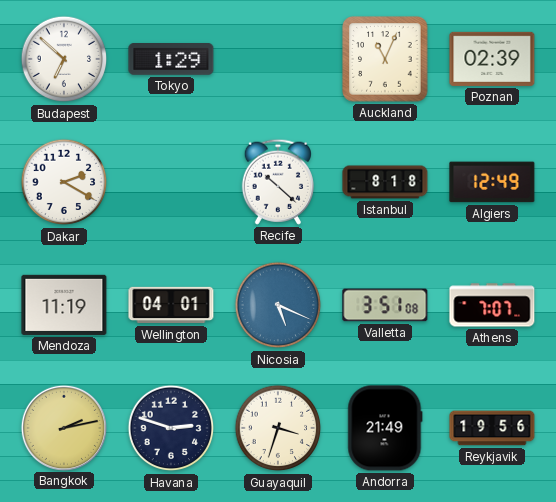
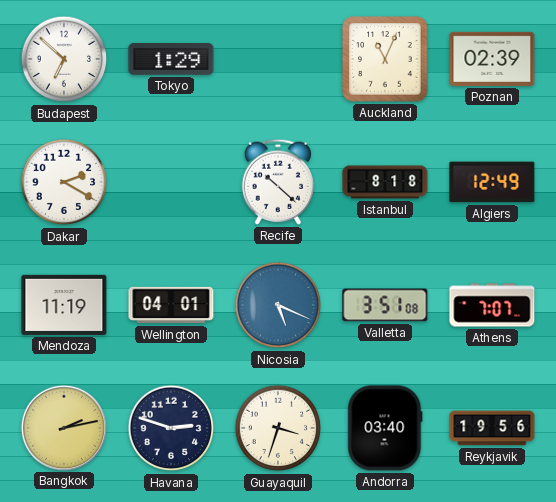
Andorra: 21:49 -> 03:40
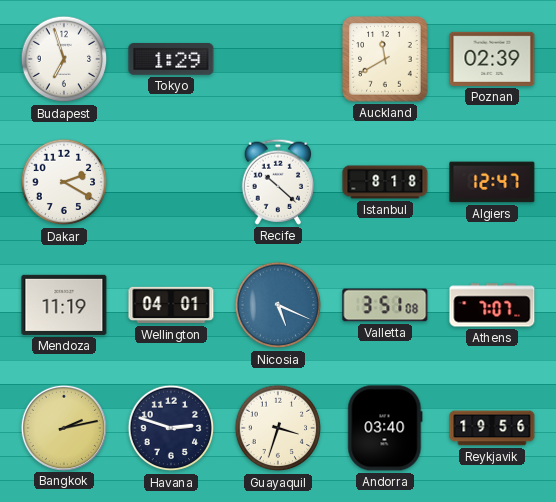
Budapest: 6:52 -> 6:57
Auckland: 11:04 -> 11:40
Algiers: 12:49 -> 12:47
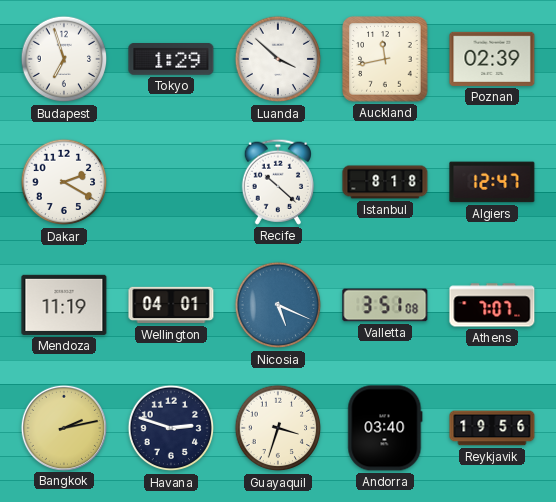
Luanda: none -> 3:52
Auckland: 11:40 -> 11:43
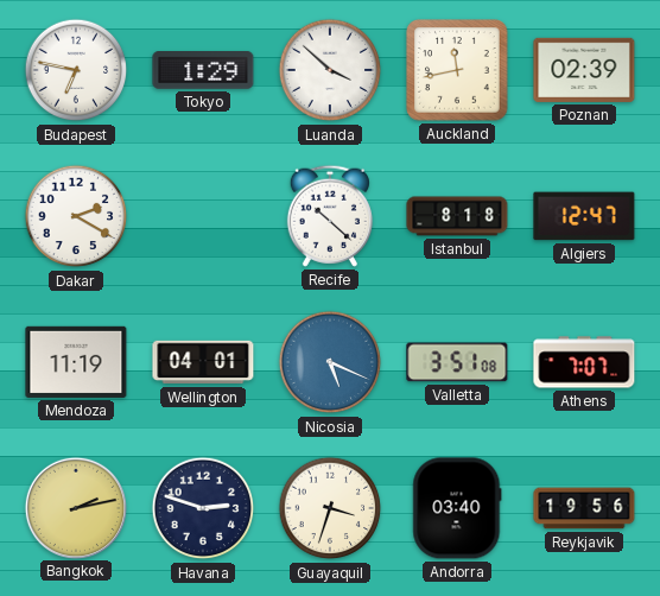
Budapest: 6:57 -> 6:47
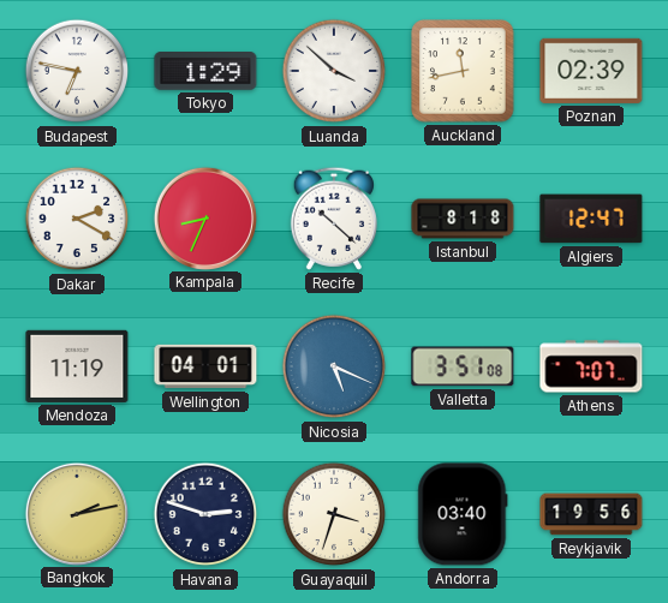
Kampala: none -> 8:34
